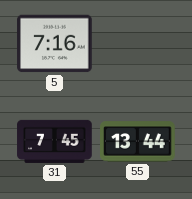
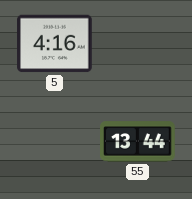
5: 7:16 -> 4:16
31: 7:45 -> none
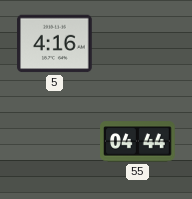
55: 13:44 -> 04:44
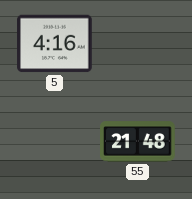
55: 04:44 -> 21:48
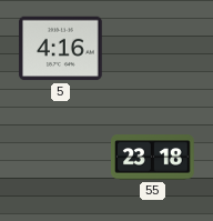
55: 21:48 -> 23:18
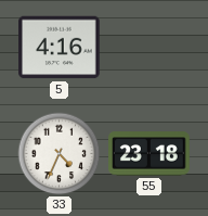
33: none -> 4:34
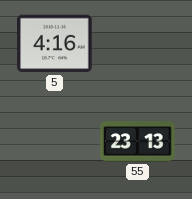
33: 4:34 -> none
55: 23:18 -> 23:13
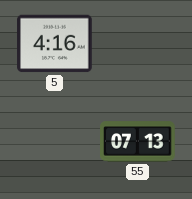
55: 23:13 -> 07:13
